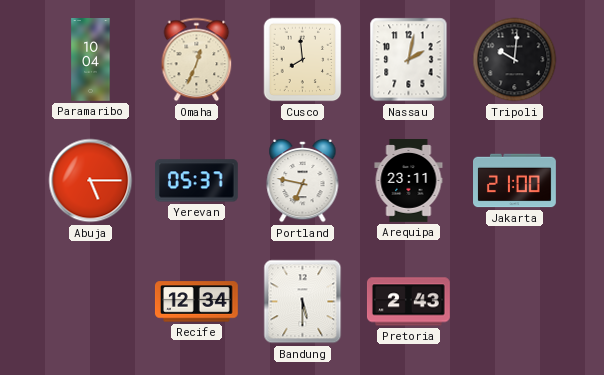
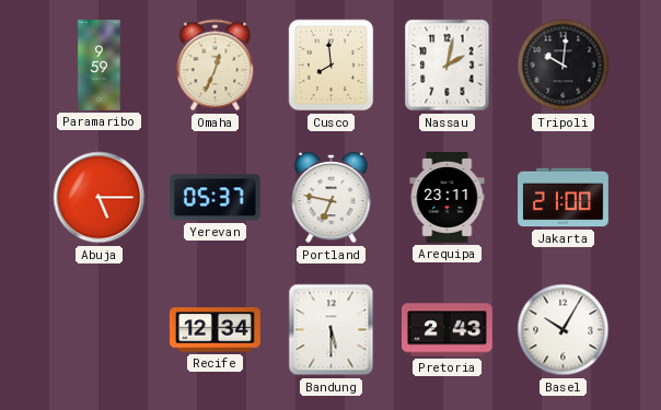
Paramaribo: 10:04 -> 9:59
Basel: none -> 10:05
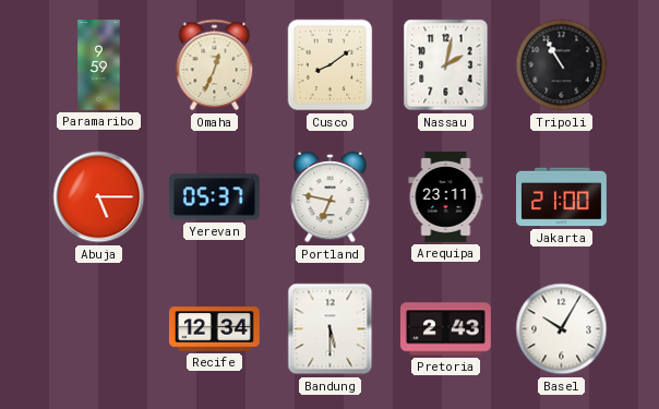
Cusco: 7:59 -> 8:09
Tripoli: 10:01 -> 10:55
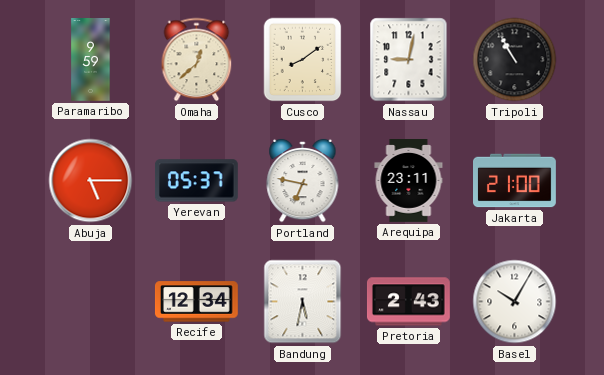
Omaha: 12:34 -> 12:38
Nassau: 2:02 -> 9:02
Bandung: 5:30 -> 5:32
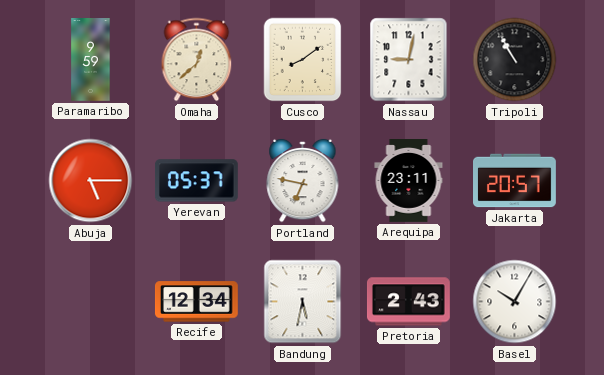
Jakarta: 21:00 -> 20:57
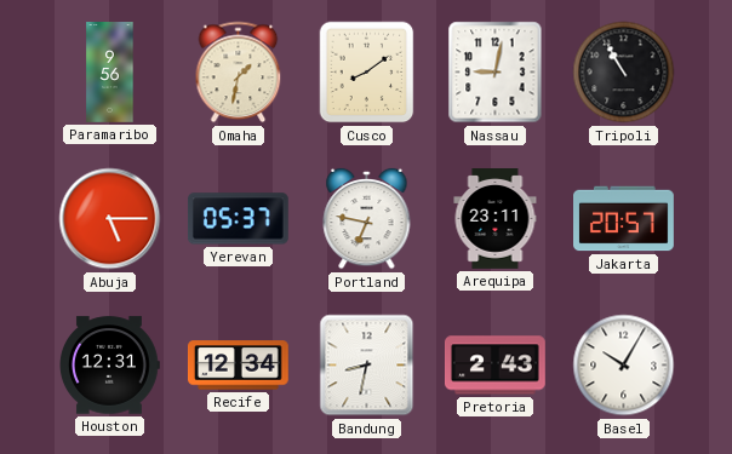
Paramaribo: 9:59 -> 9:56
Omaha: 12:38 -> 1:32
Houston: none -> 12:31
Bandung: 5:32 -> 8:32
